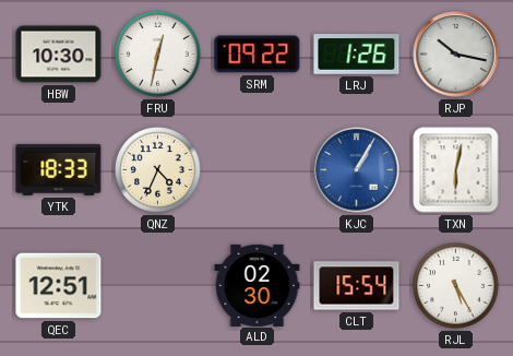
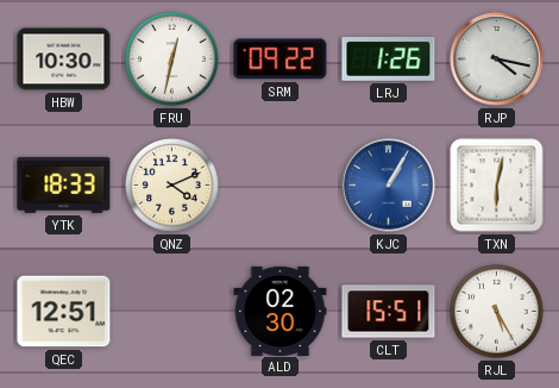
RJP: 10:17 -> 4:17
QNZ: 4:34 -> 4:11
CLT: 15:54 -> 15:51
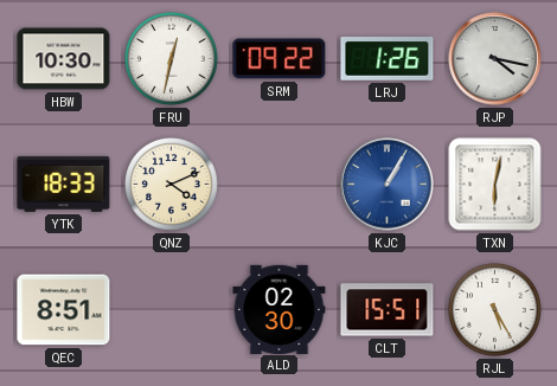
QEC: 12:51 -> 8:51
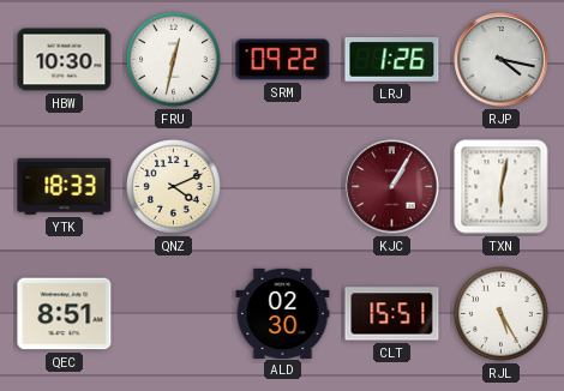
KJC dial: blue -> burgundy
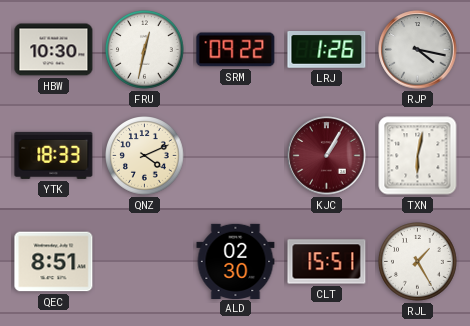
RJL: 5:25 -> 1:25
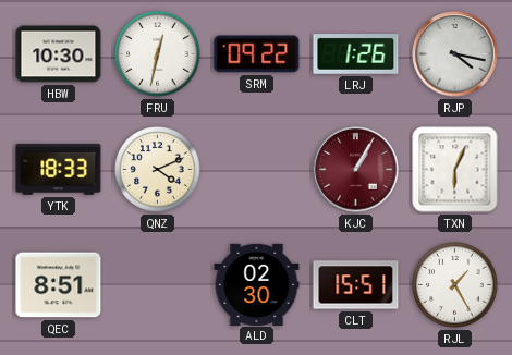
TXN: 6:02 -> 6:04
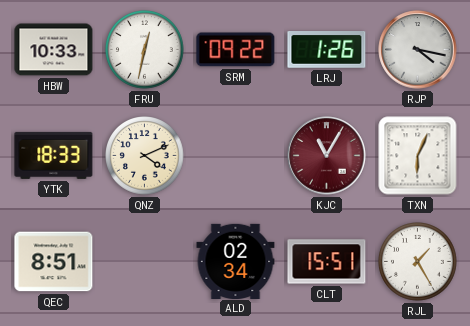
HBW: 10:30 -> 10:33
KJC: 1:05 -> 11:05
ALD: 02:30 -> 02:34
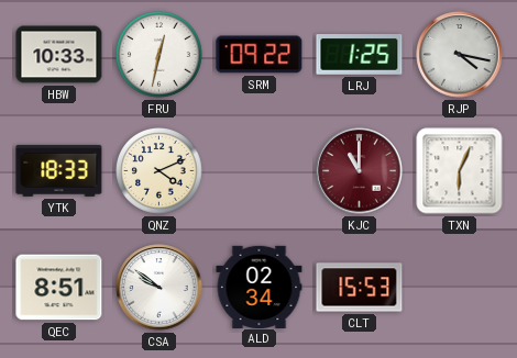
LRJ: 1:26 -> 1:25
KJC: 11:05 -> 11:00
CSA: none -> 9:51
CLT: 15:51 -> 15:53
RJL: 1:25 -> none
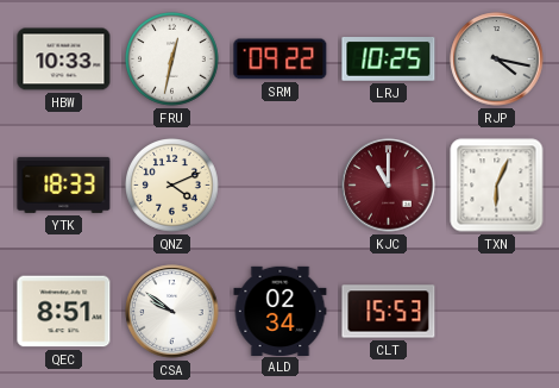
LRJ: 1:25 -> 10:25
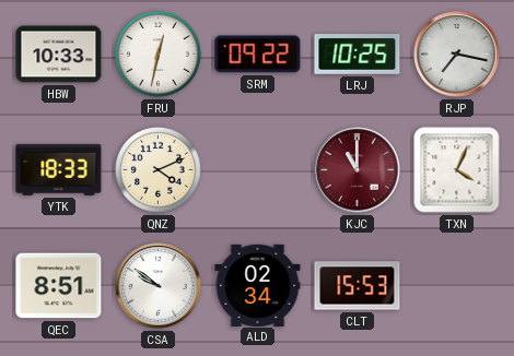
RJP: 4:17 -> 7:17
TXN: 6:04 -> 4:04
